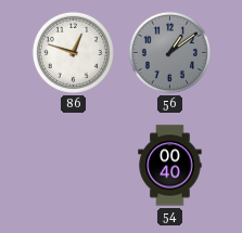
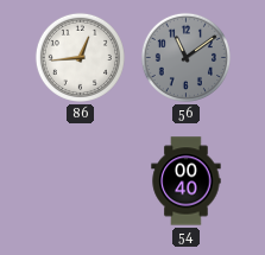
86: 12:48 -> 12:44
56: 1:09 -> 11:09
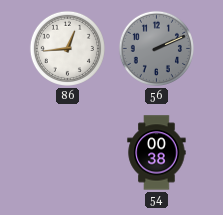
56: 11:09 -> 2:11
54: 00:40 -> 00:38
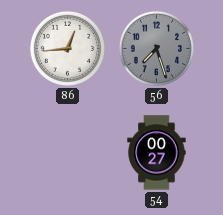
56: 2:11 -> 7:27
54: 00:38 -> 00:27
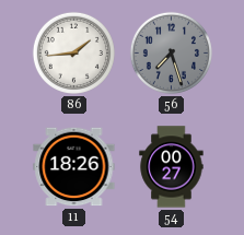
86: 12:44 -> 1:44
11: none -> 18:26
